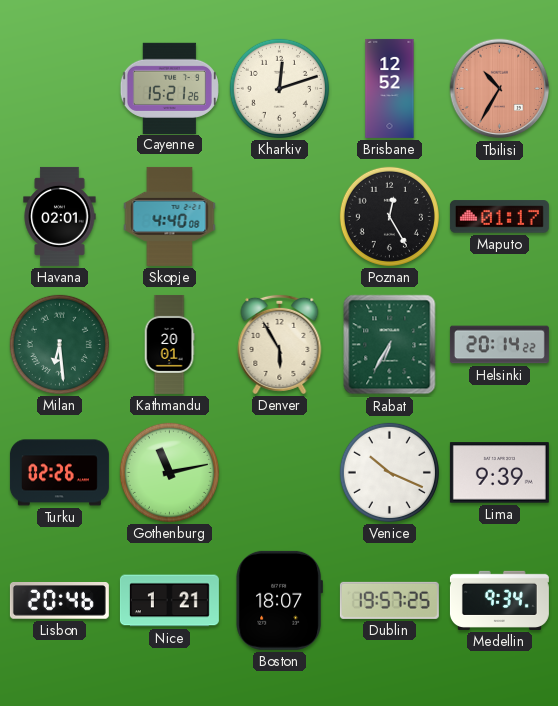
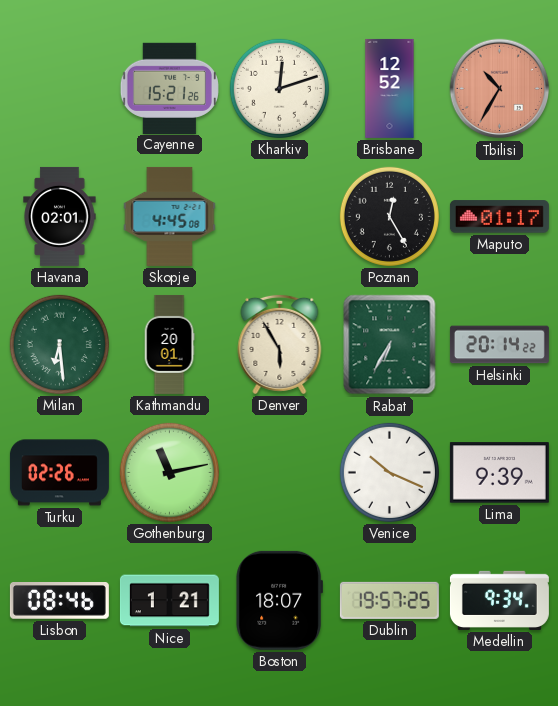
Skopje: 4:40 -> 4:45
Lisbon: 20:46 -> 08:46
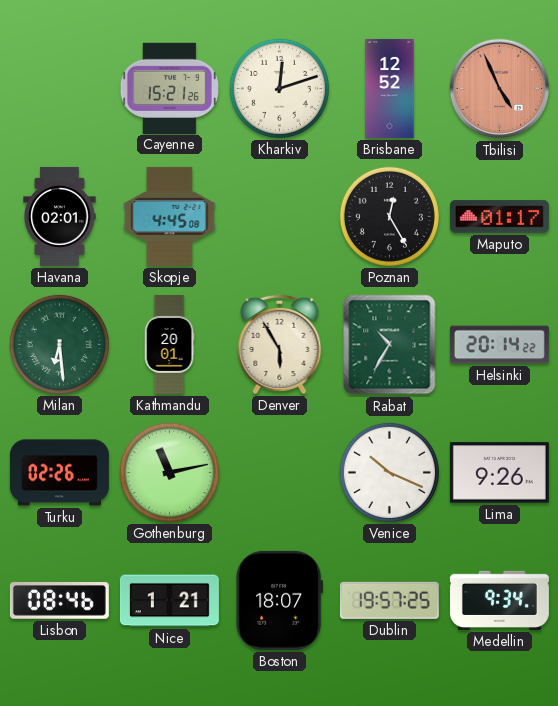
Tbilisi: 10:35 -> 4:56
Rabat: 6:35 -> 10:35
Lima: 9:39 -> 9:26
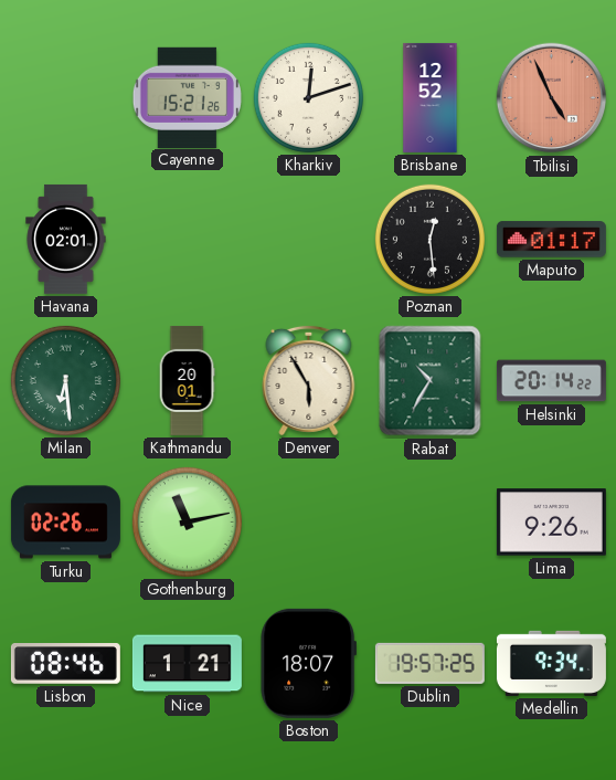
Skopje: 4:45 -> none
Poznan: 12:25 -> 12:29
Venice: 10:19 -> none
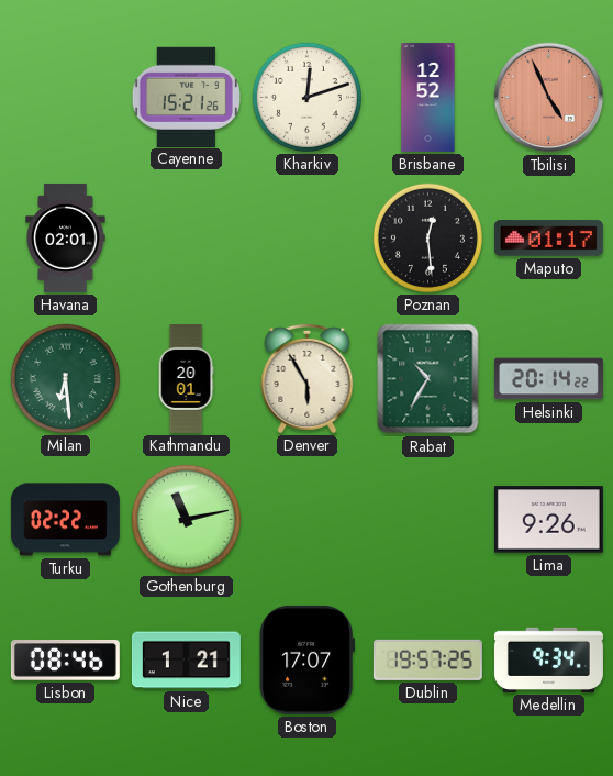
Turku: 02:26 -> 02:22
Boston: 18:07 -> 17:07
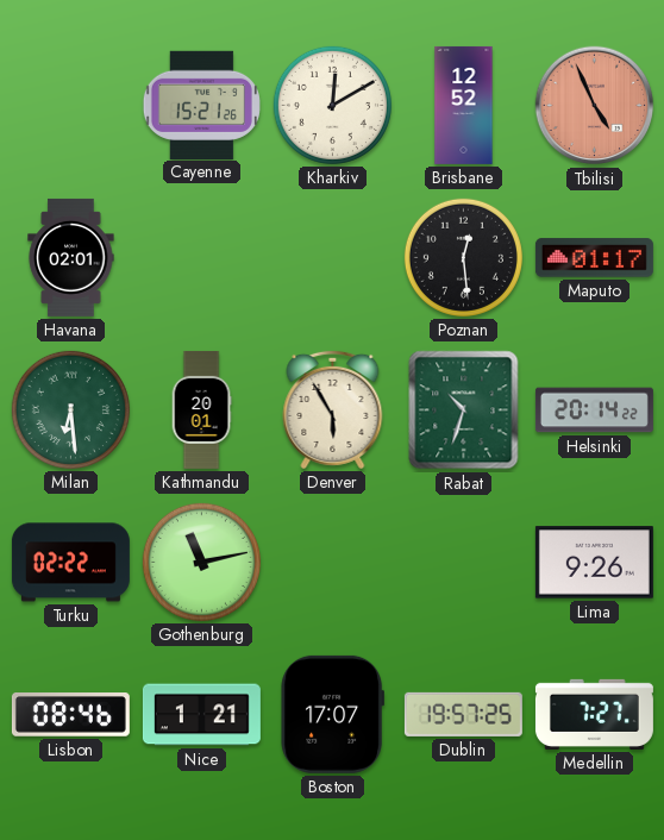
Kharkiv: 12:12 -> 12:10
Rabat: 10:35 -> 10:33
Medellin: 9:34 -> 7:27
